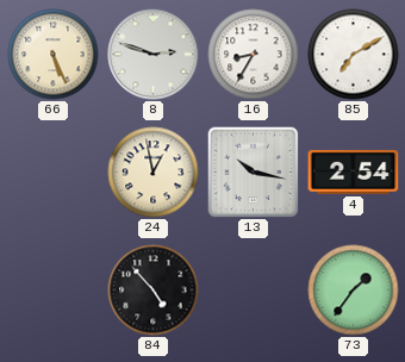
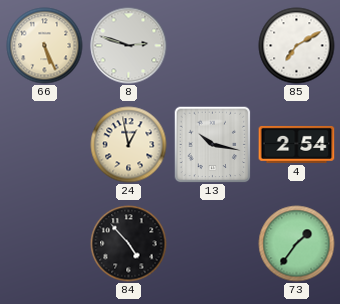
16: 8:35 -> none
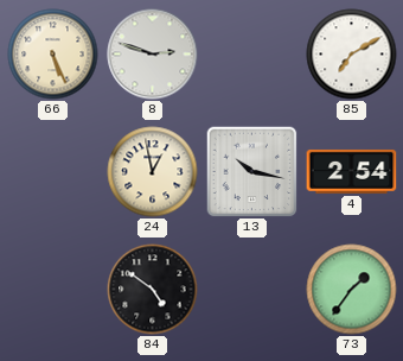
84: 4:53 -> 4:51
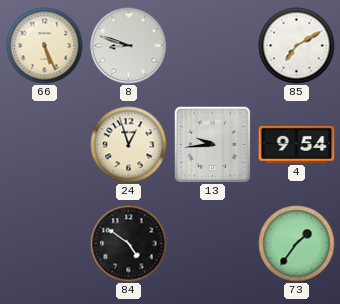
8: 2:48 -> 8:48
24: 12:58 -> 12:57
13: 10:17 -> 9:44
4: 2:54 -> 9:54
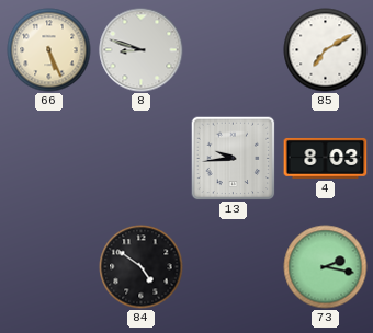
24: 12:57 -> none
4: 9:54 -> 8:03
73: 1:36 -> 2:17
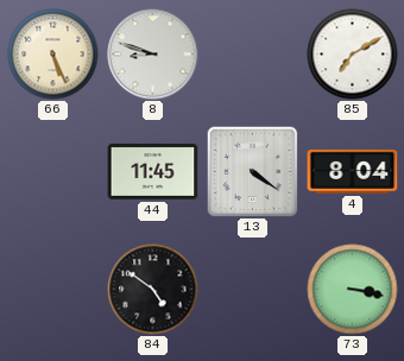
44: none -> 11:45
13: 9:44 -> 4:21
4: 8:03 -> 8:04
73: 2:17 -> 3:17
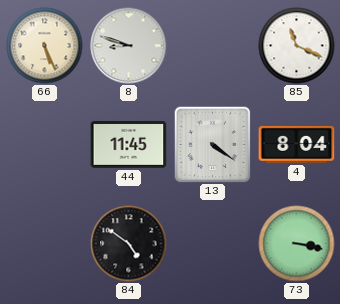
85: 7:10 -> 11:19
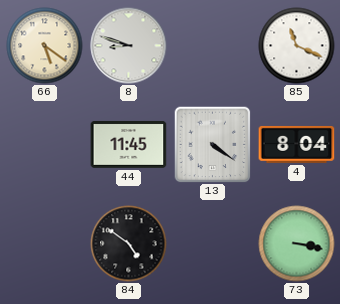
66: 5:26 -> 5:21
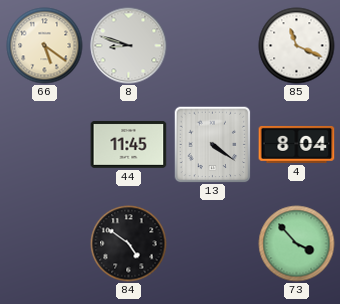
73: 3:17 -> 3:53
